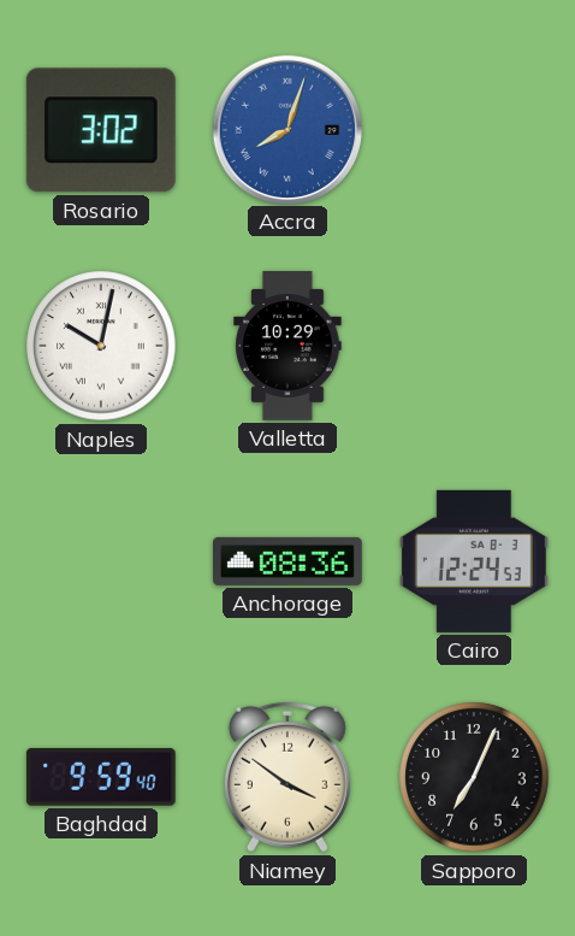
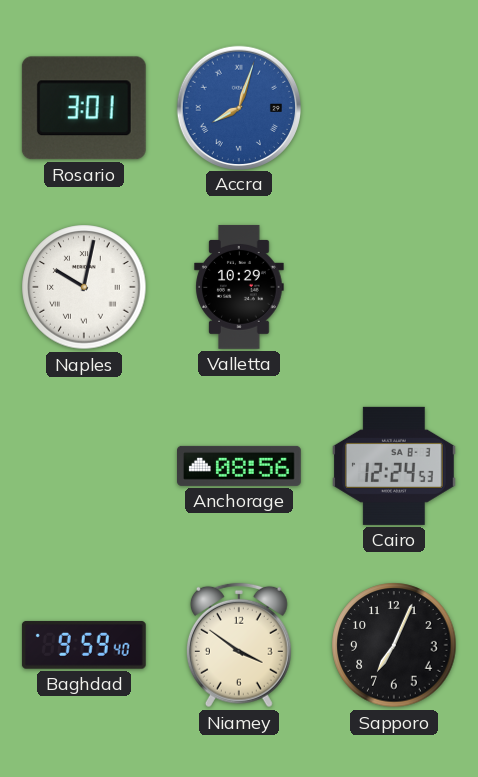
Rosario: 3:02 -> 3:01
Anchorage: 08:36 -> 08:56
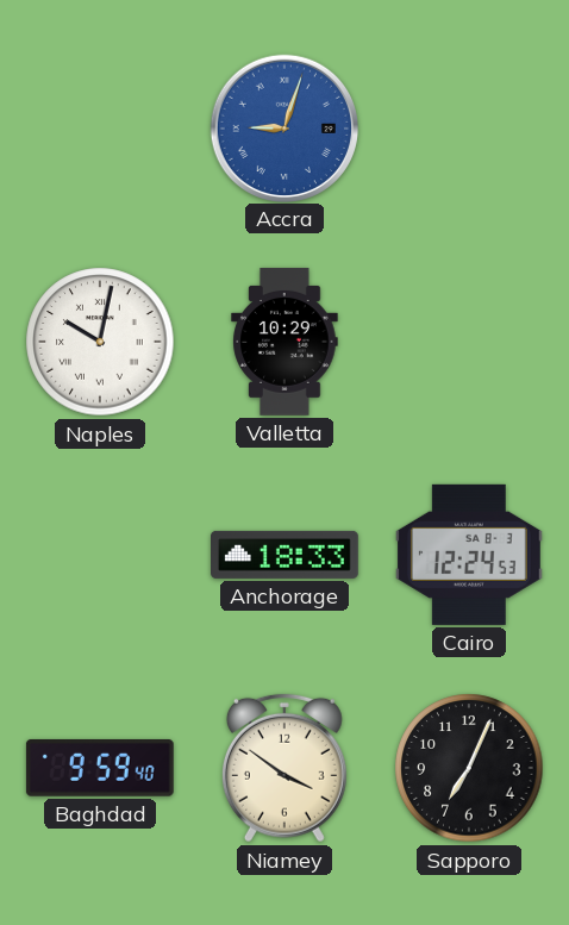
Rosario: 3:01 -> none
Accra: 8:03 -> 9:03
Anchorage: 08:56 -> 18:33
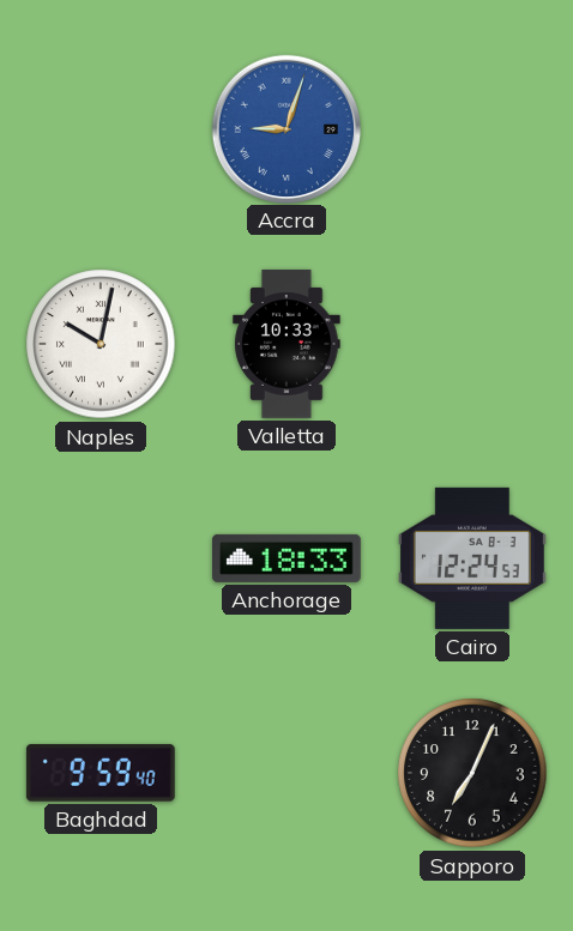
Valletta: 10:29 -> 10:33
Niamey: 3:51 -> none
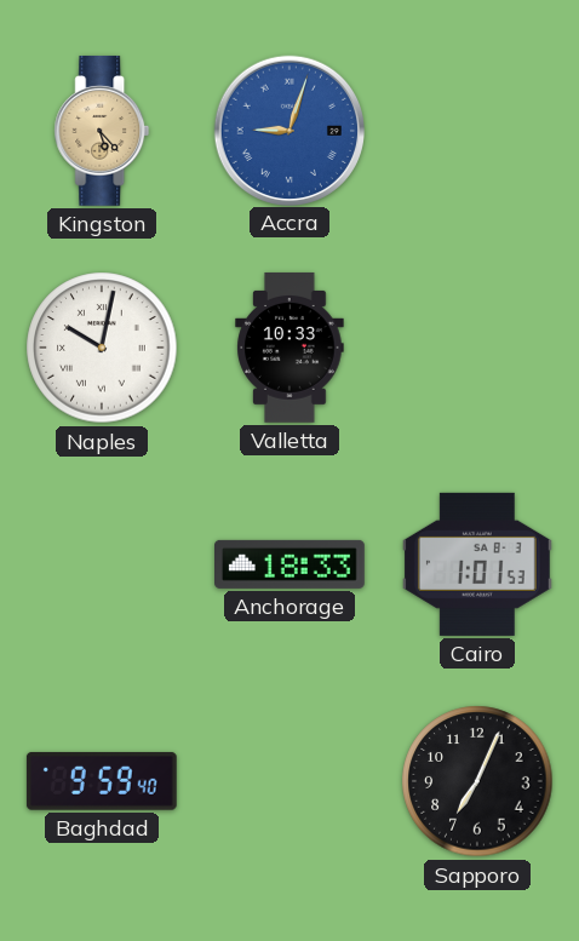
Kingston: none -> 5:23
Cairo: 12:24 -> 1:01
